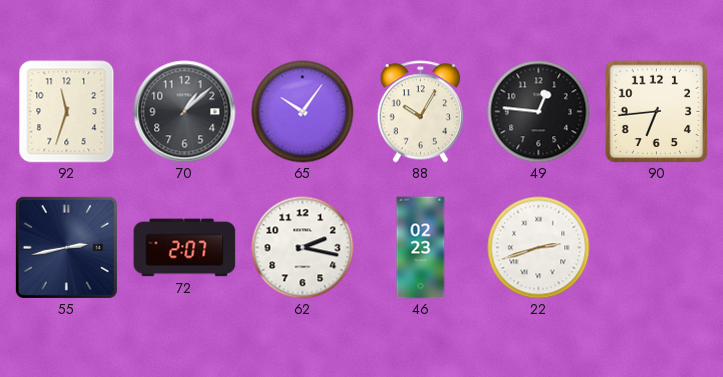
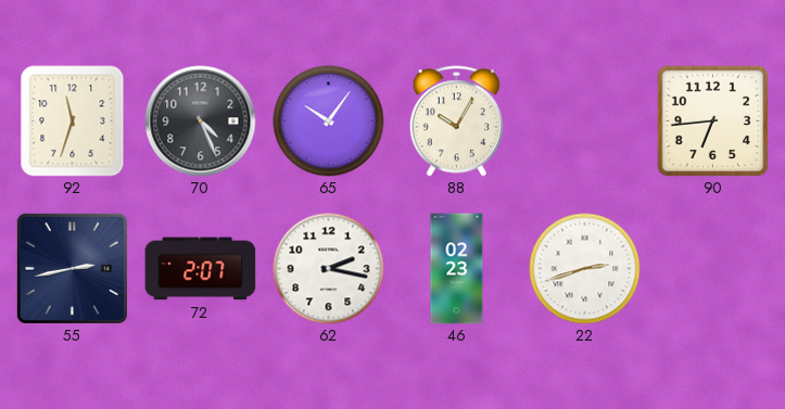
70: 1:08 -> 4:26
49: 12:46 -> none
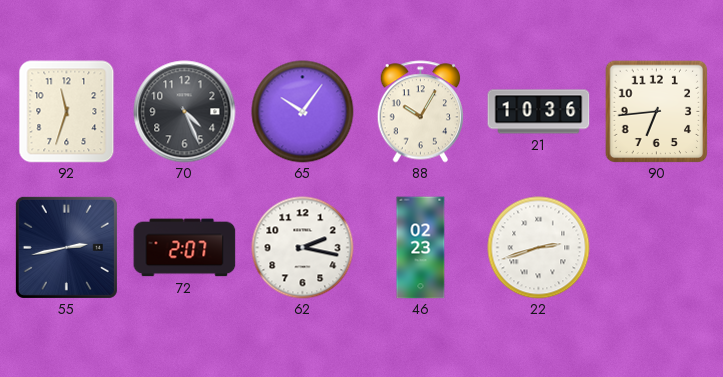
21: none -> 10:36
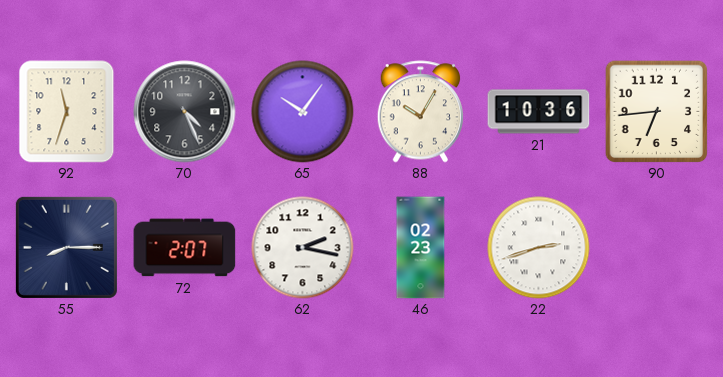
55: 2:43 -> 8:15
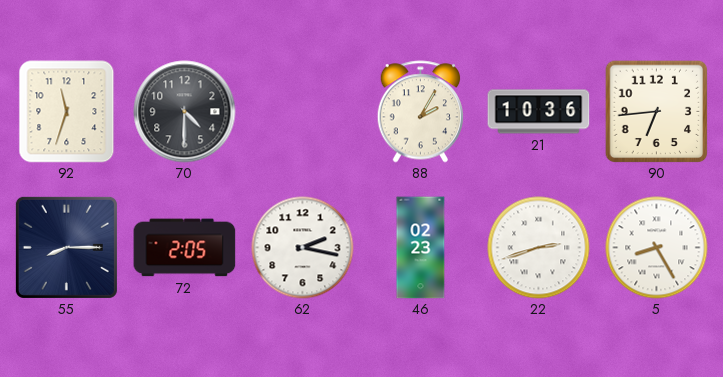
70: 4:26 -> 4:30
65: 10:06 -> none
88: 10:05 -> 2:05
72: 2:07 -> 2:05
5: none -> 8:25
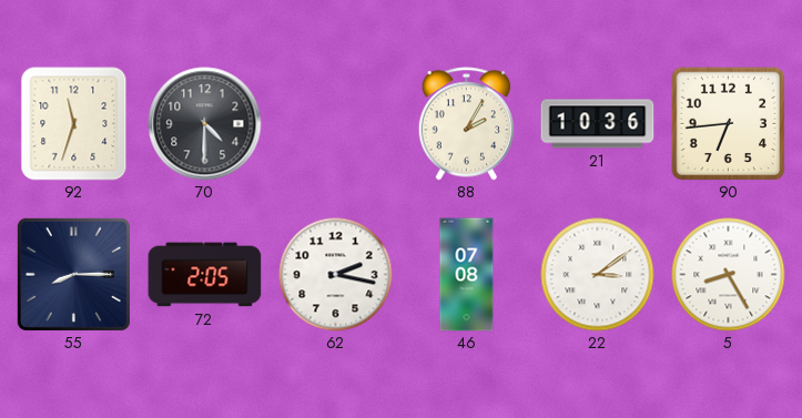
46: 02:23 -> 07:08
22: 2:42 -> 3:09
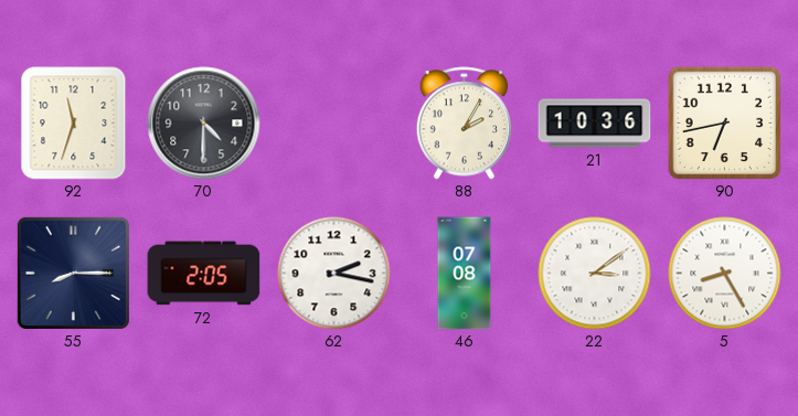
90: 6:44 -> 6:43
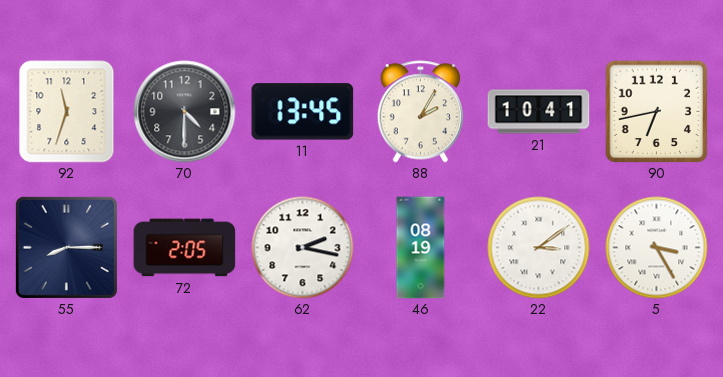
11: none -> 13:45
21: 10:36 -> 10:41
46: 07:08 -> 08:19
5: 8:25 -> 3:25
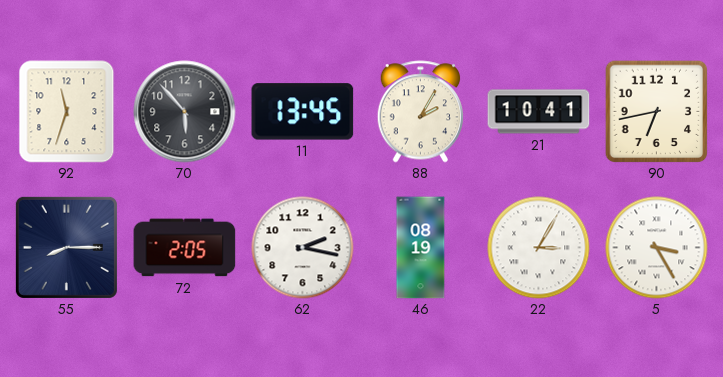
70: 4:30 -> 5:53
22: 3:09 -> 3:05
